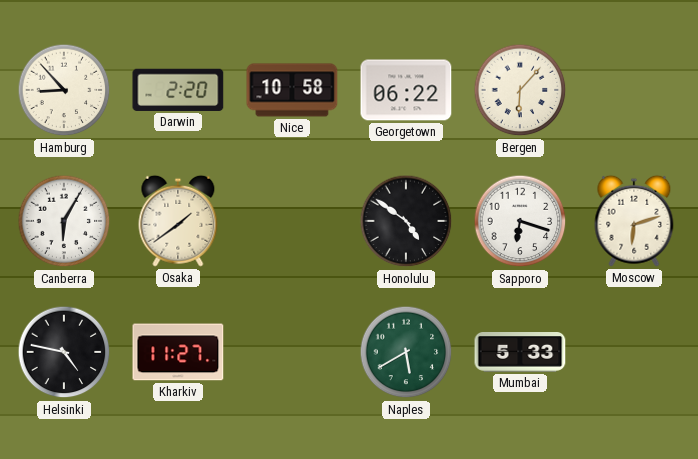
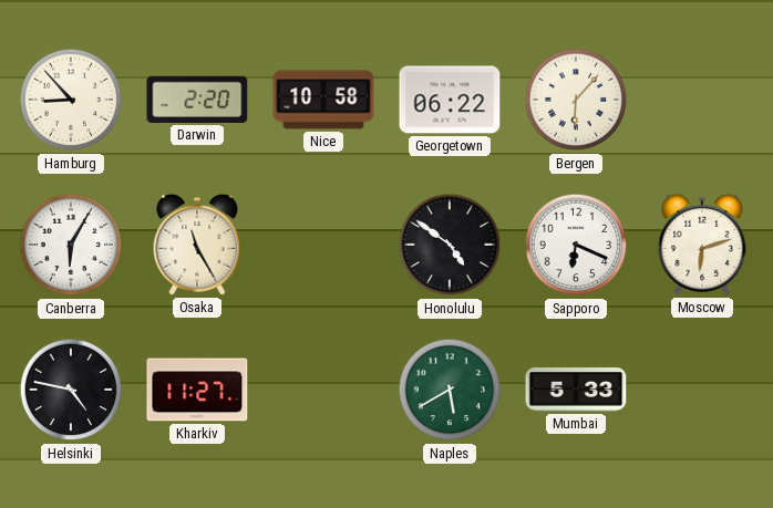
Osaka: 1:39 -> 11:25
Sapporo: 6:18 -> 6:19
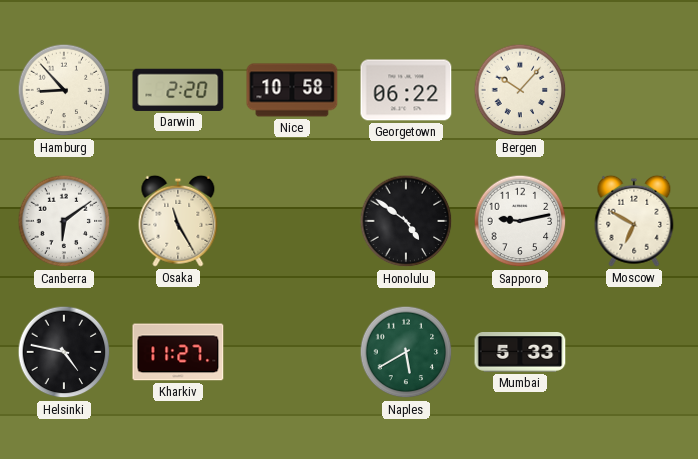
Bergen: 6:07 -> 10:07
Canberra: 6:05 -> 6:09
Sapporo: 6:19 -> 9:13
Moscow: 6:12 -> 6:50
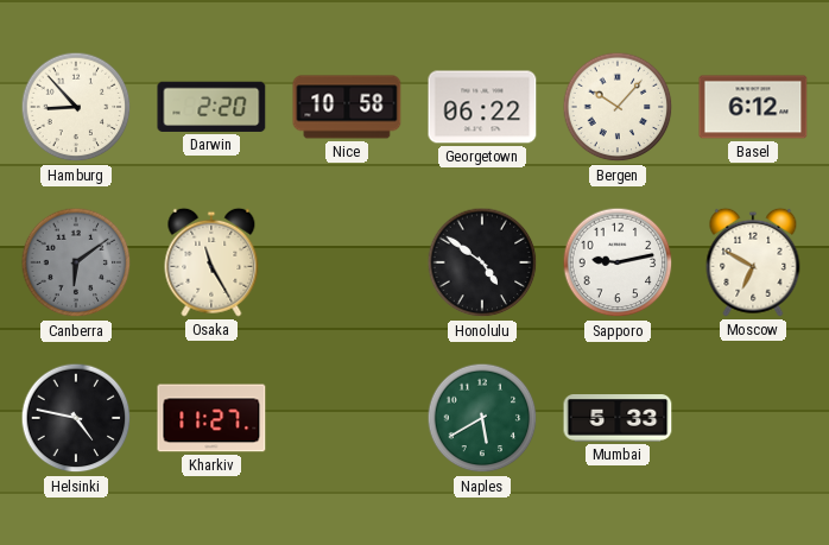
Basel: none -> 6:12
Canberra dial: white -> grey
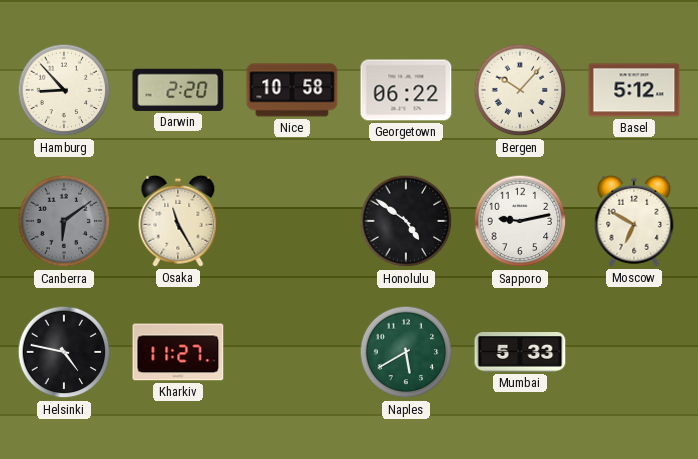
Basel: 6:12 -> 5:12
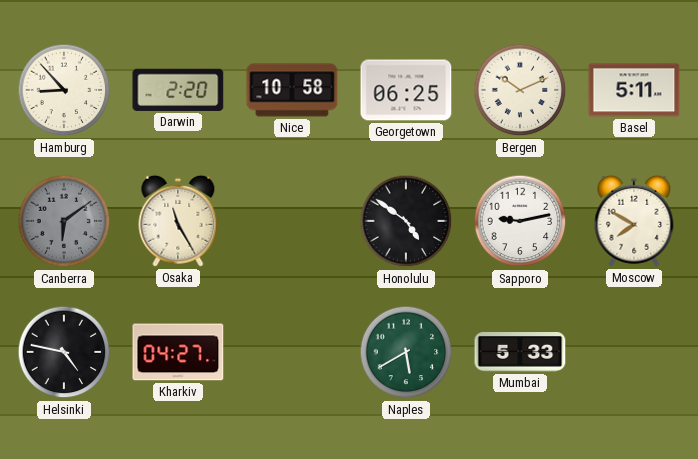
Georgetown: 06:22 -> 06:25
Bergen: 10:07 -> 10:11
Basel: 5:12 -> 5:11
Moscow: 6:50 -> 7:50
Kharkiv: 11:27 -> 04:27
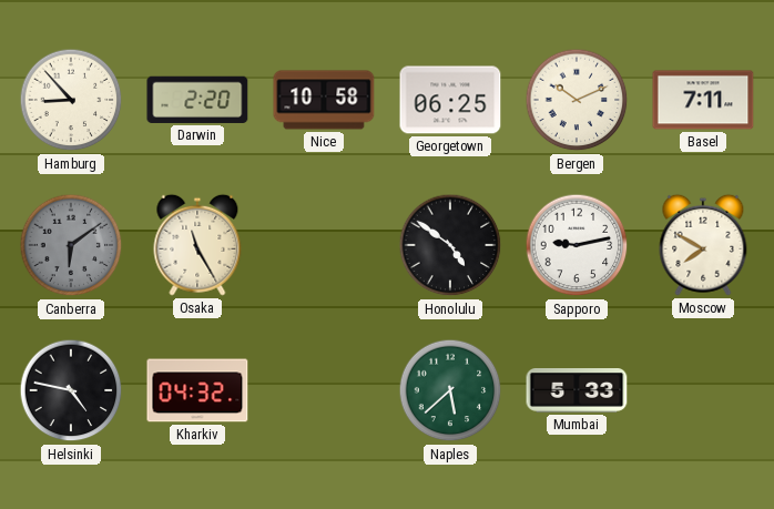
Basel: 5:11 -> 7:11
Kharkiv: 04:27 -> 04:32
Naples: 5:40 -> 5:38
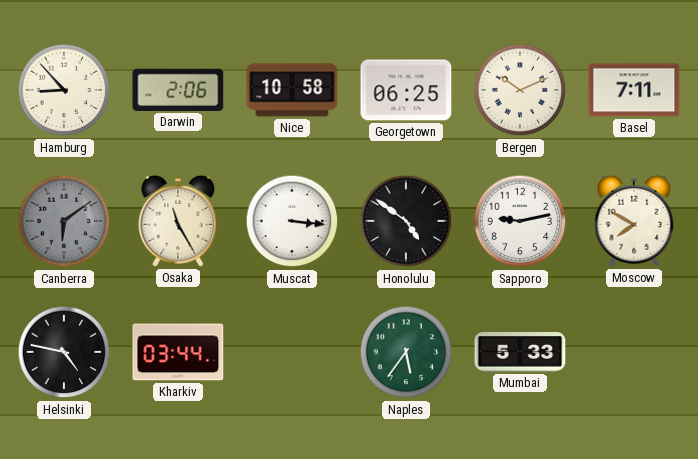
Darwin: 2:20 -> 2:06
Muscat: none -> 3:16
Kharkiv: 04:32 -> 03:44
Naples: 5:38 -> 5:36
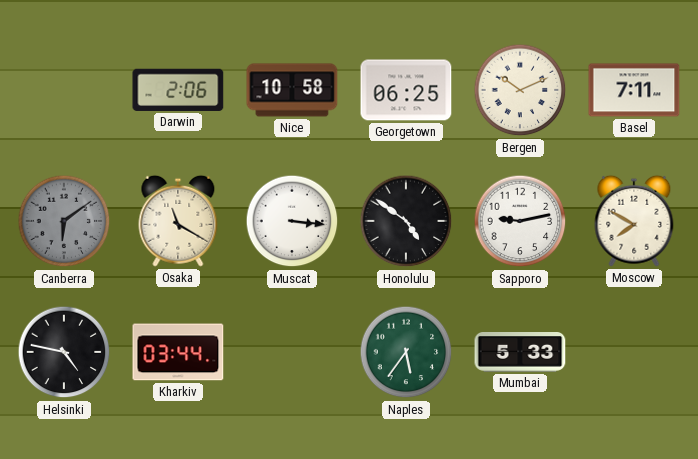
Hamburg: 8:53 -> none
Osaka: 11:25 -> 11:20
